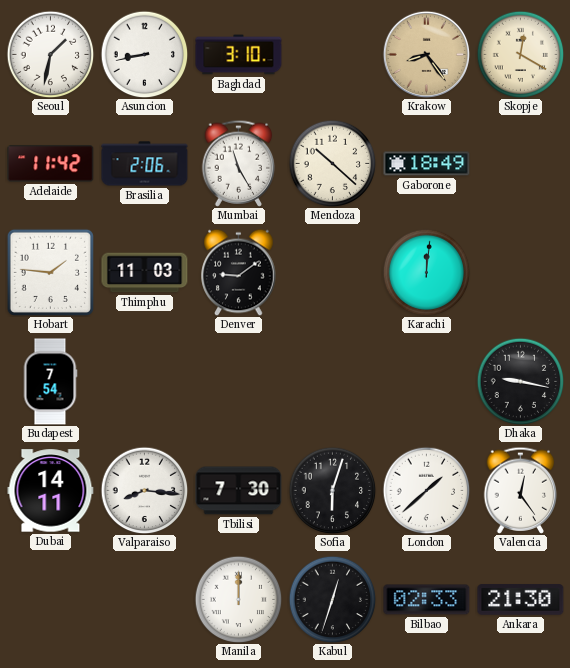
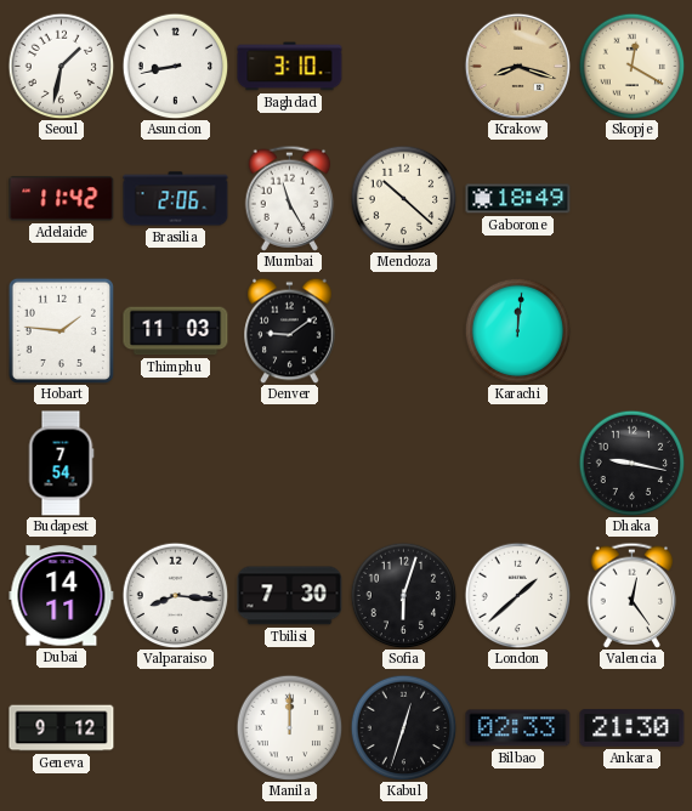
Krakow: 8:24 -> 8:18
Geneva: none -> 9:12
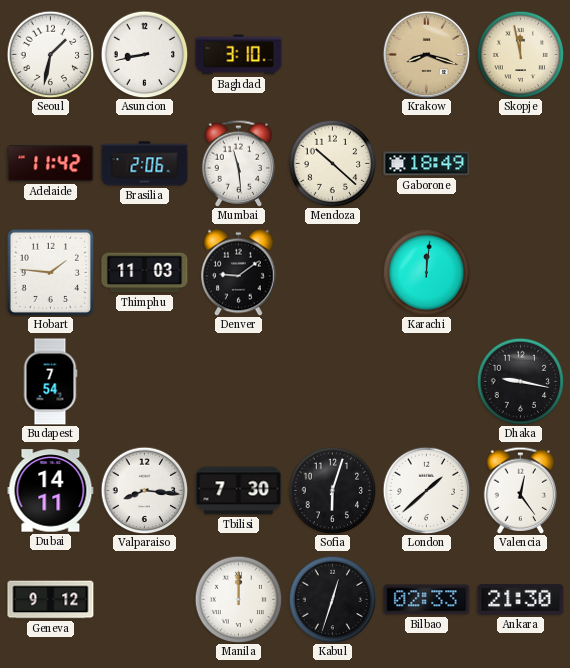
Skopje: 12:20 -> 11:58
Mumbai: 11:25 -> 11:29
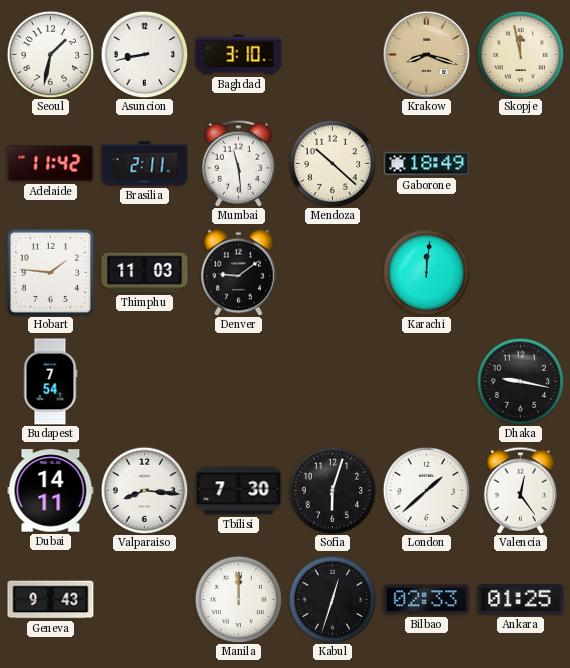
Brasilia: 2:06 -> 2:11
Geneva: 9:12 -> 9:43
Ankara: 21:30 -> 01:25
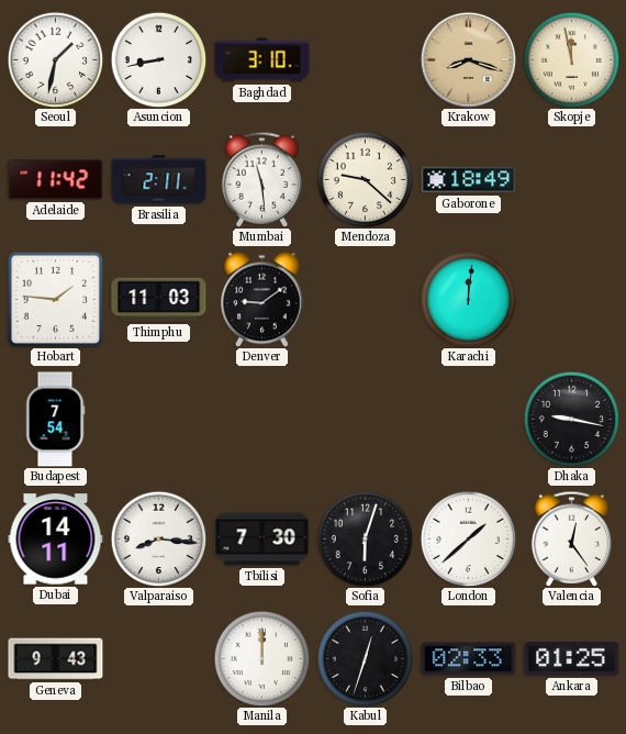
Mendoza: 10:22 -> 9:22
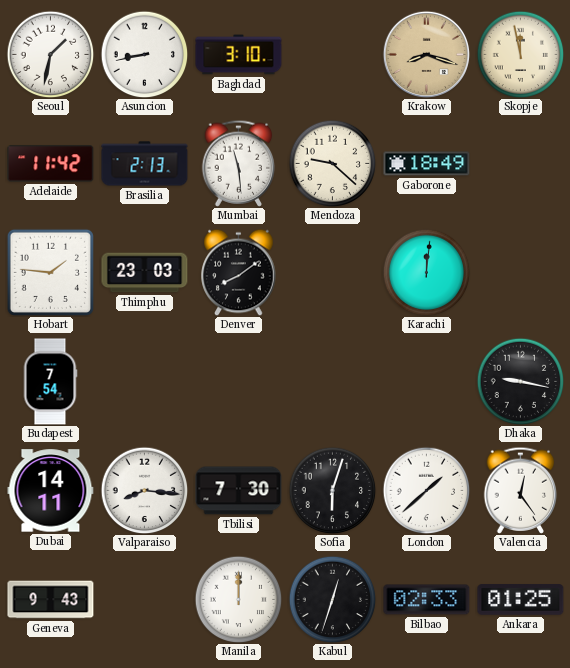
Brasilia: 2:11 -> 2:13
Thimphu: 11:03 -> 23:03
Denver: 9:09 -> 8:09
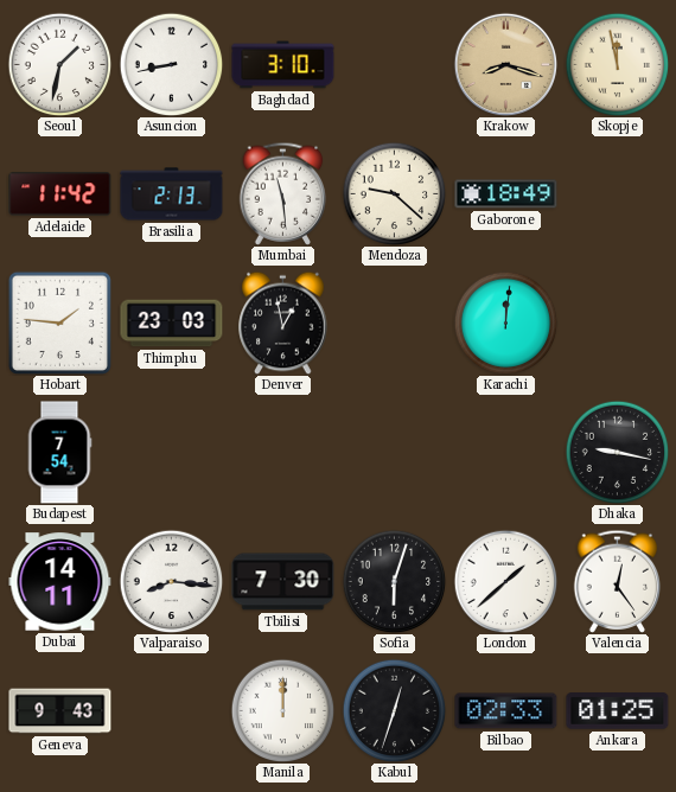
Denver: 8:09 -> 12:58
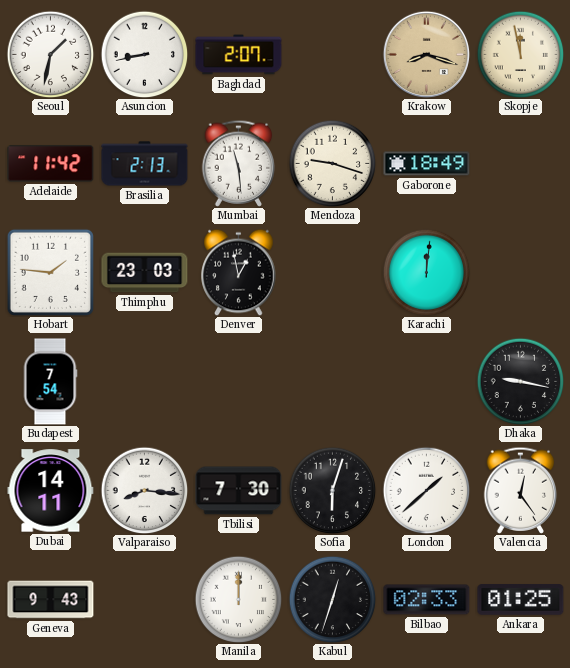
Baghdad: 3:10 -> 2:07
Mendoza: 9:22 -> 9:18
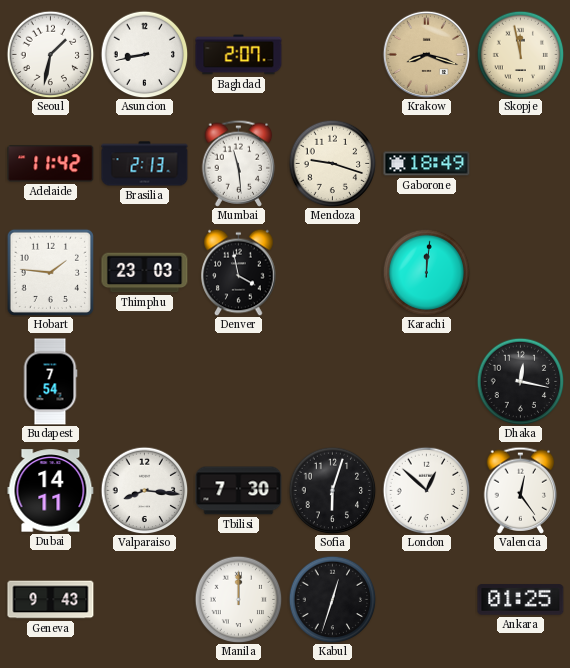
Denver: 12:58 -> 3:58
Dhaka: 9:17 -> 12:17
London: 1:38 -> 12:52
Bilbao: 02:33 -> none
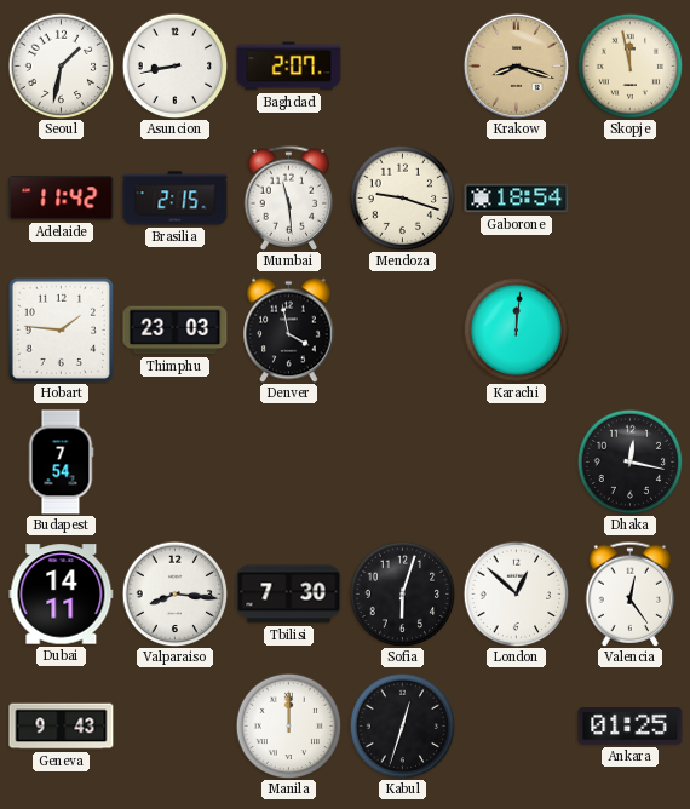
Brasilia: 2:13 -> 2:15
Gaborone: 18:49 -> 18:54
